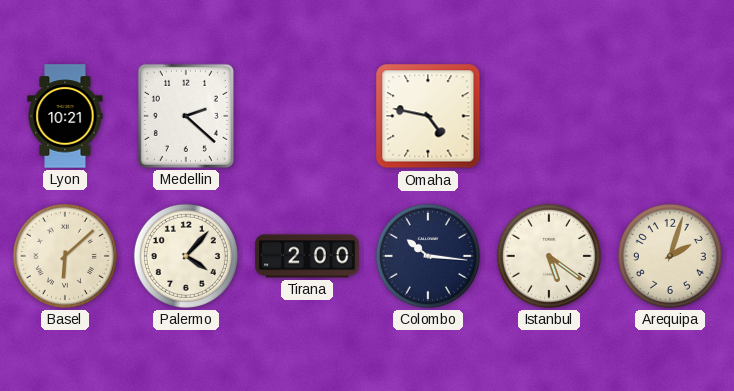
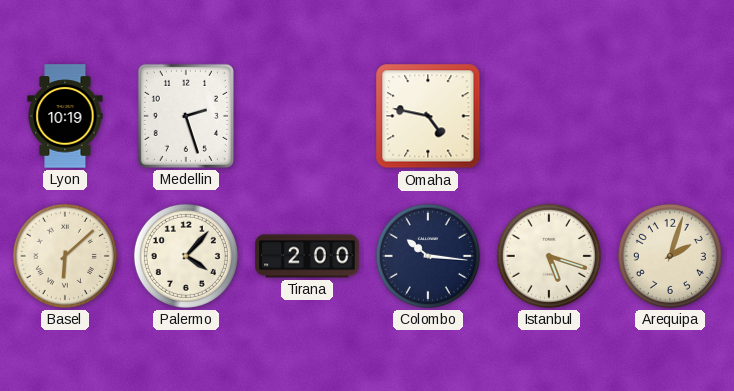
Lyon: 10:21 -> 10:19
Medellin: 2:22 -> 2:27
Istanbul: 5:21 -> 5:18
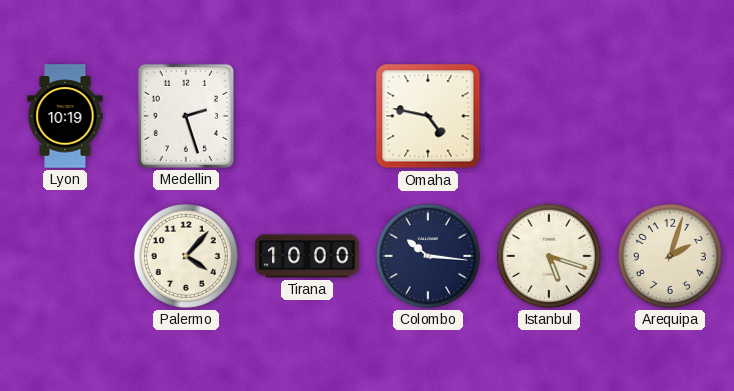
Basel: 6:08 -> none
Tirana: 2:00 -> 10:00
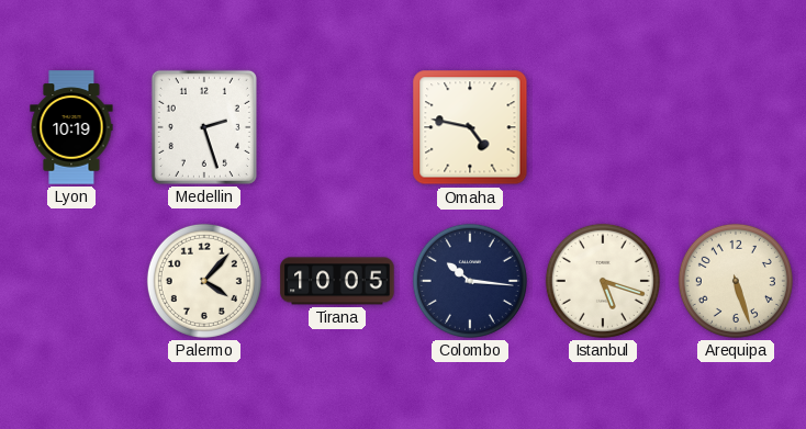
Tirana: 10:00 -> 10:05
Arequipa: 2:03 -> 5:27
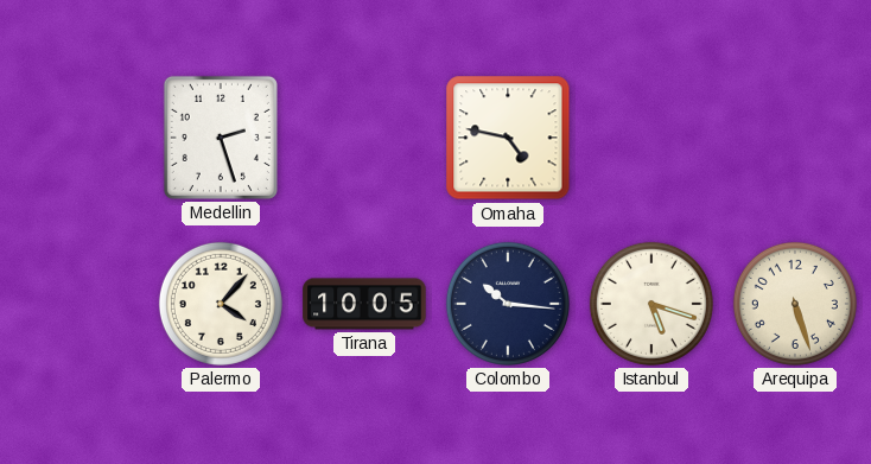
Lyon: 10:19 -> none
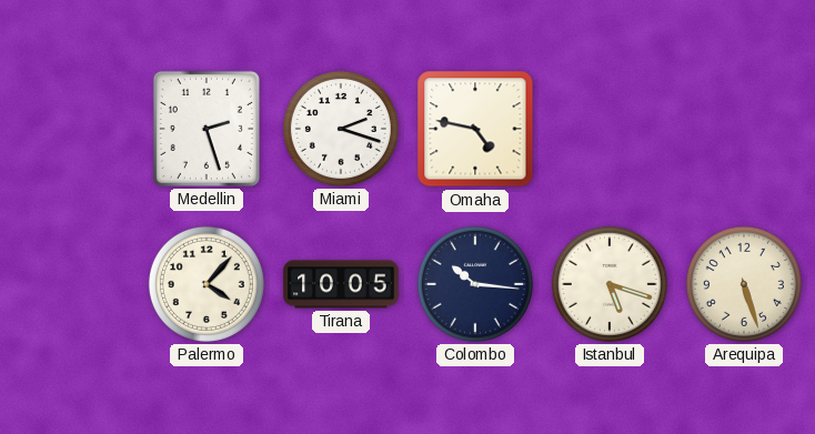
Miami: none -> 2:18
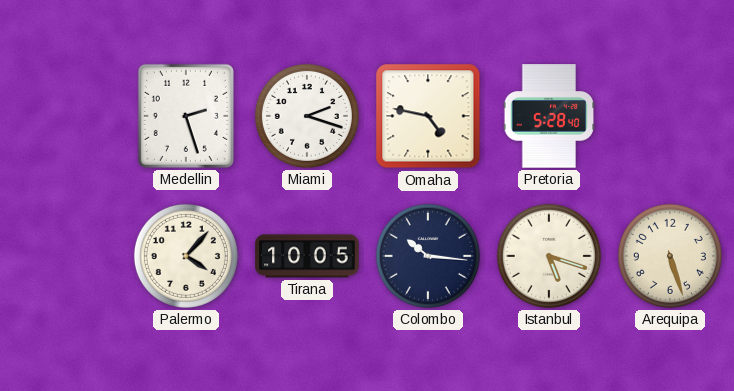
Pretoria: none -> 5:28
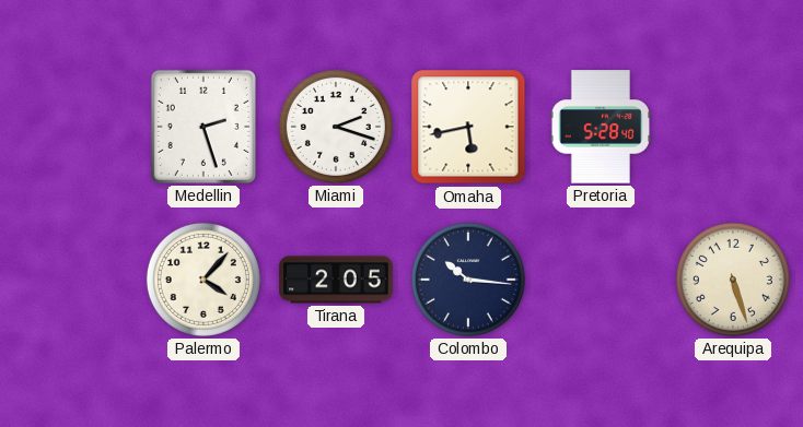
Omaha: 4:47 -> 5:43
Tirana: 10:05 -> 2:05
Istanbul: 5:18 -> none
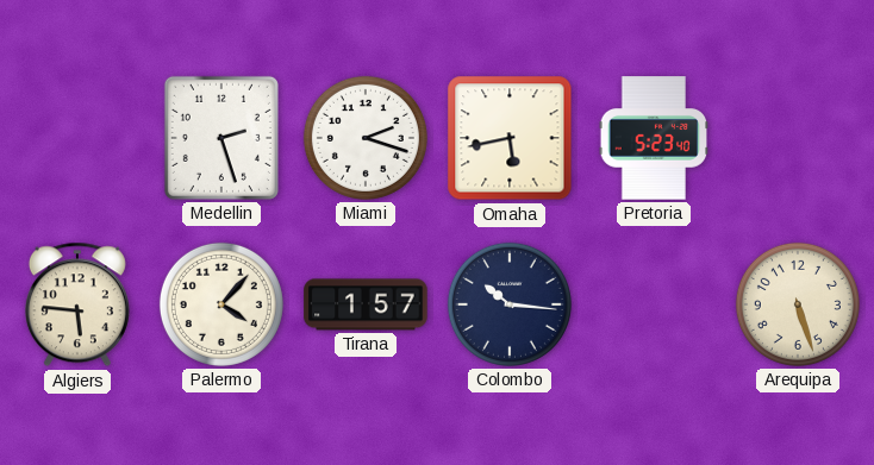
Pretoria: 5:28 -> 5:23
Algiers: none -> 5:46
Tirana: 2:05 -> 1:57
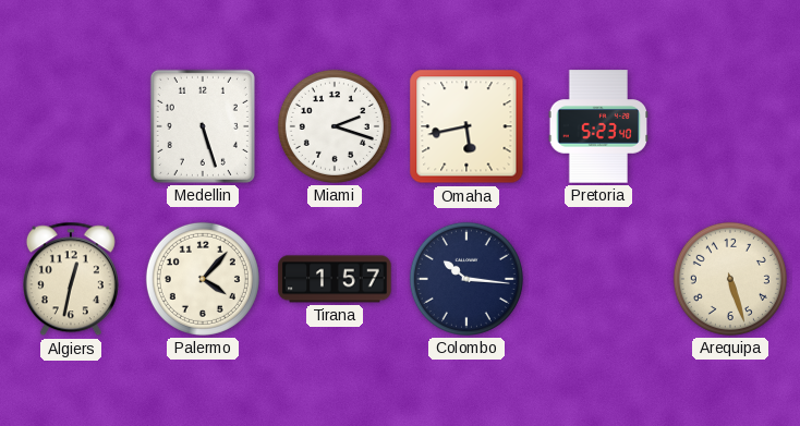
Medellin: 2:27 -> 5:27
Algiers: 5:46 -> 12:32
